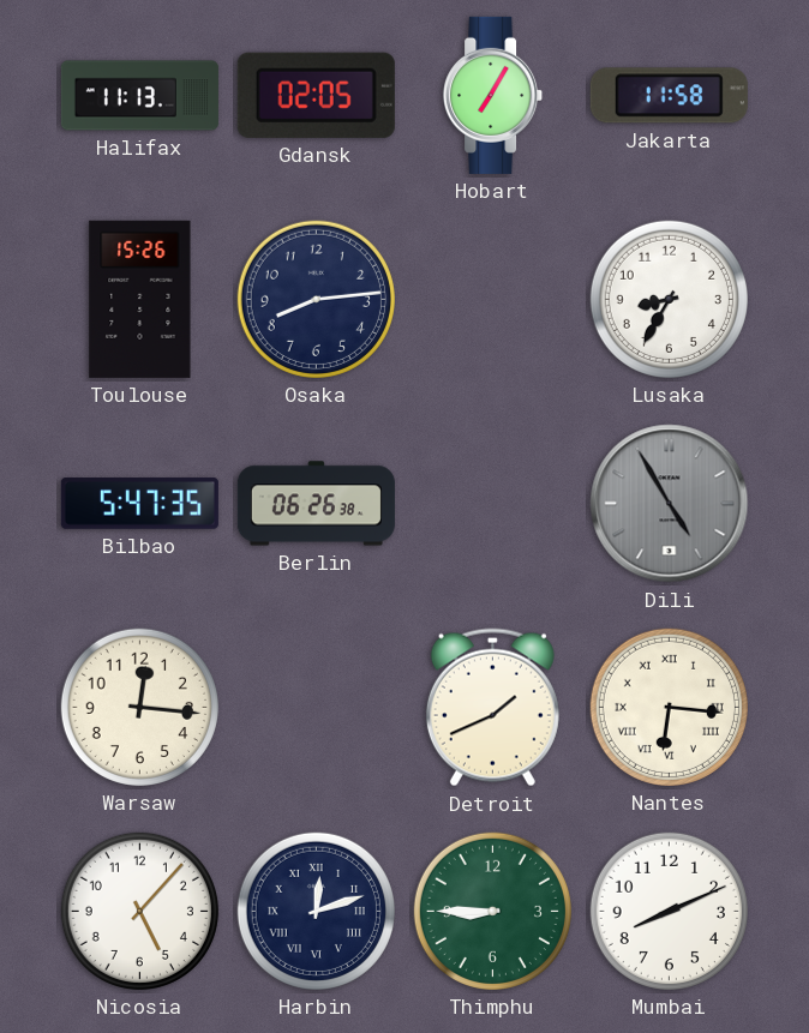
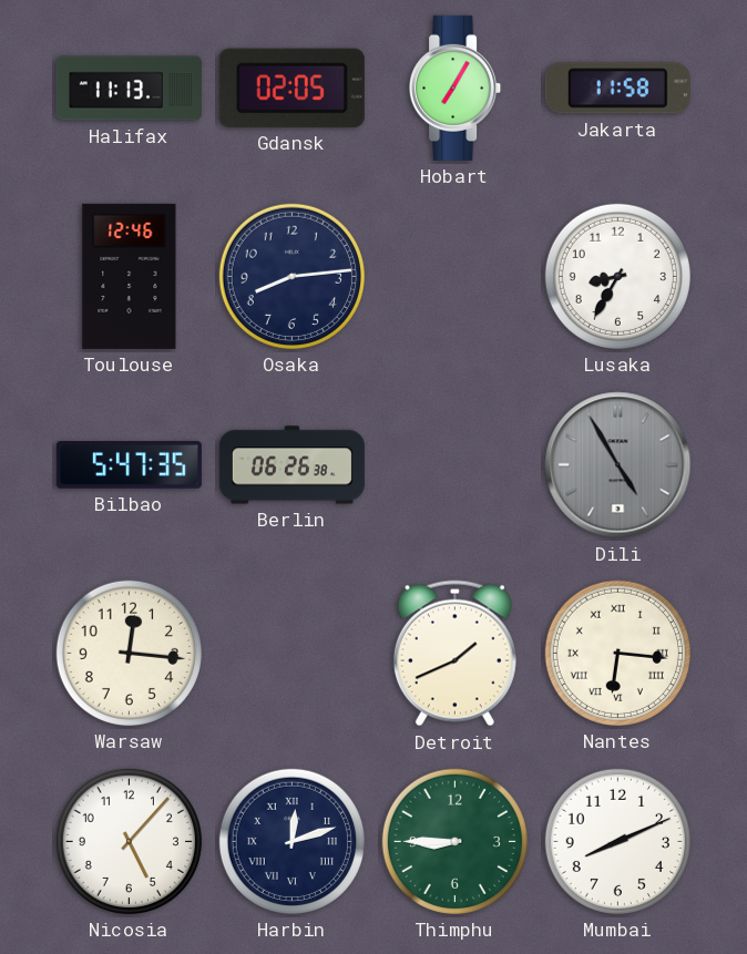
Toulouse: 15:26 -> 12:46
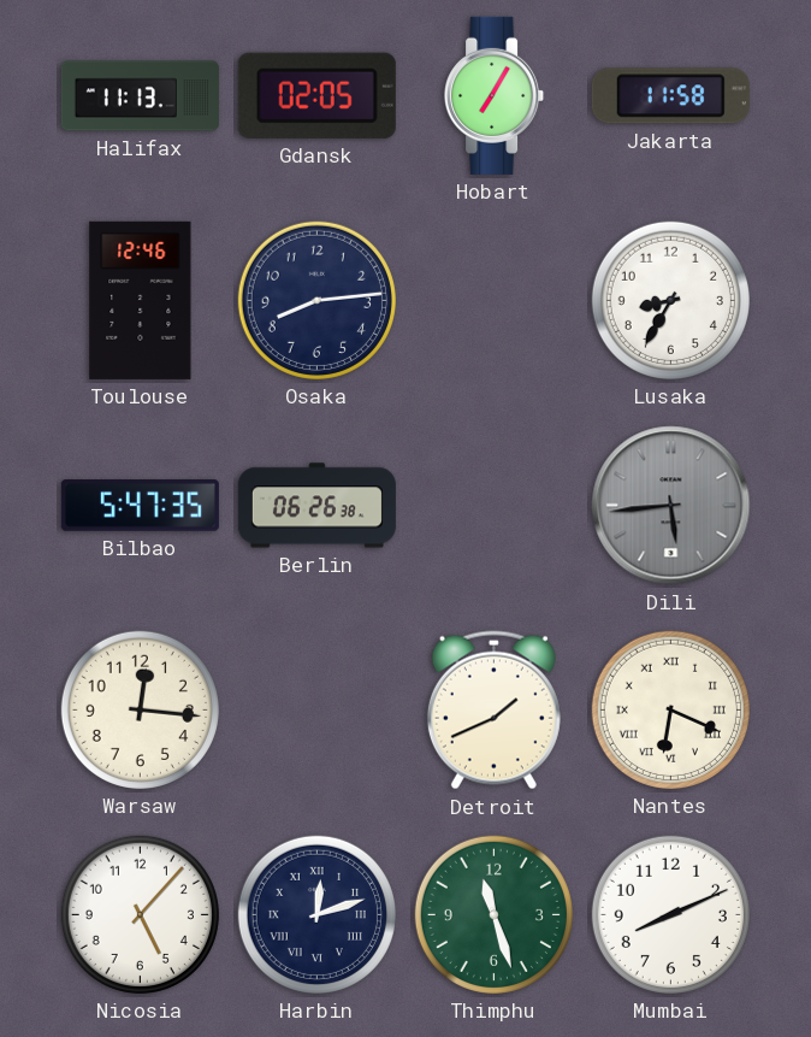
Dili: 4:55 -> 5:44
Nantes: 6:16 -> 6:19
Thimphu: 8:45 -> 11:27
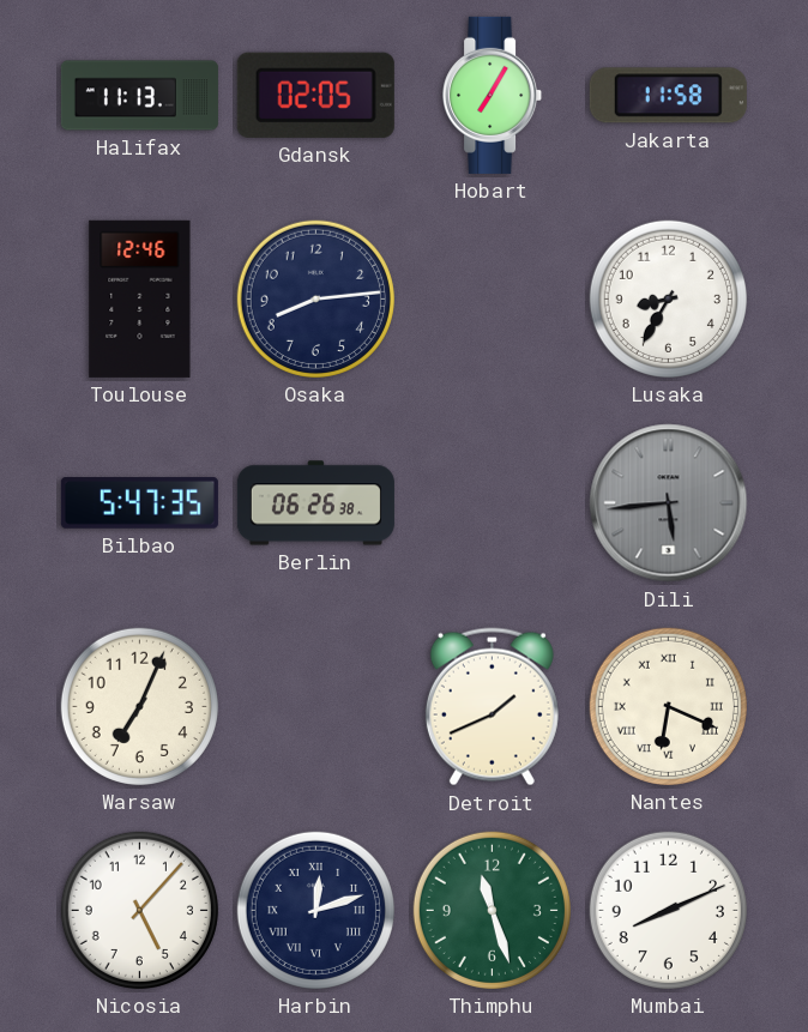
Warsaw: 12:16 -> 7:04
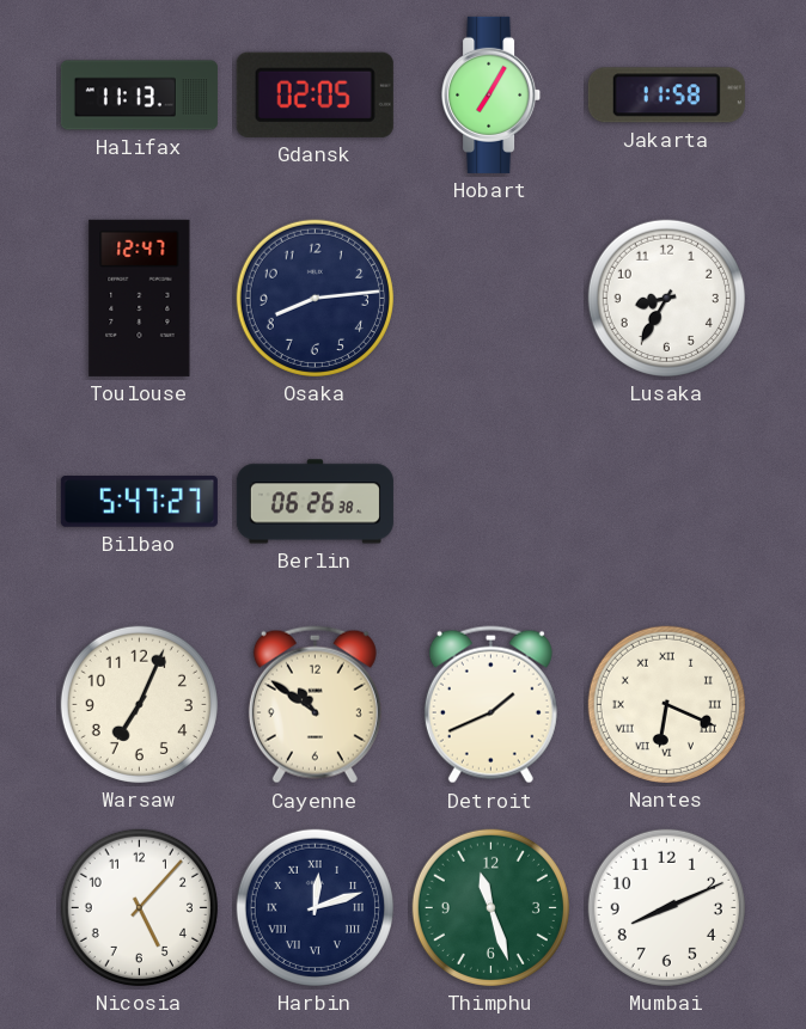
Toulouse: 12:46 -> 12:47
Bilbao: 5:47:35 -> 5:47:27
Dili: 5:44 -> none
Cayenne: none -> 10:51
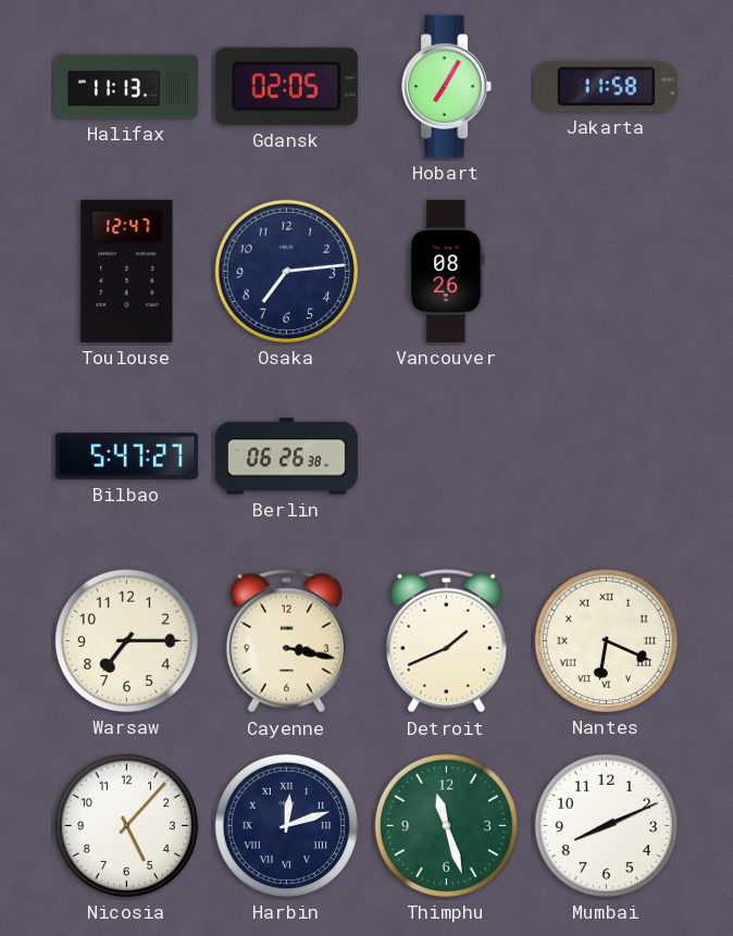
Osaka: 8:14 -> 7:14
Vancouver: none -> 08:26
Lusaka: 8:35 -> none
Warsaw: 7:04 -> 7:15
Cayenne: 10:51 -> 3:17
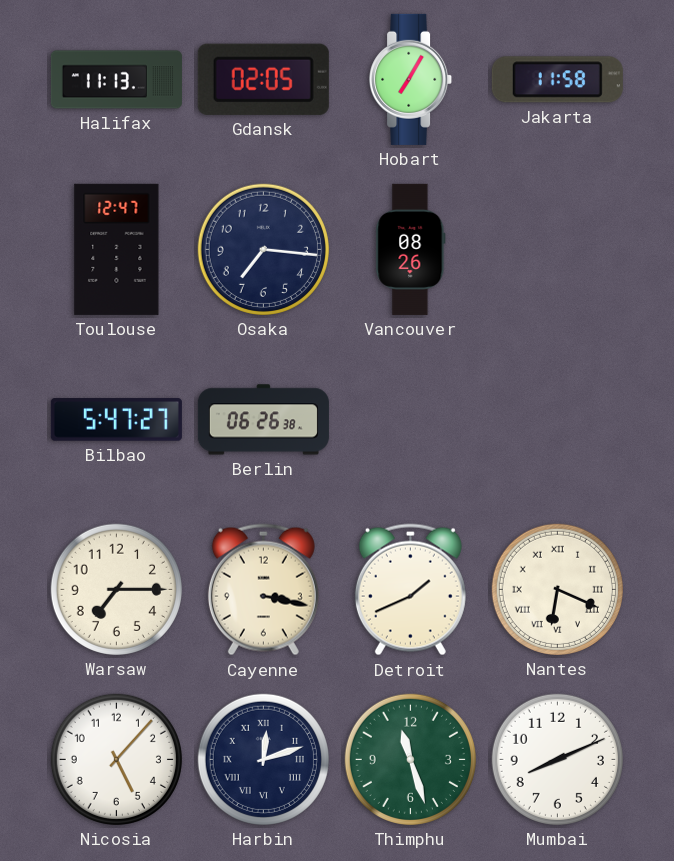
Osaka: 7:14 -> 7:16
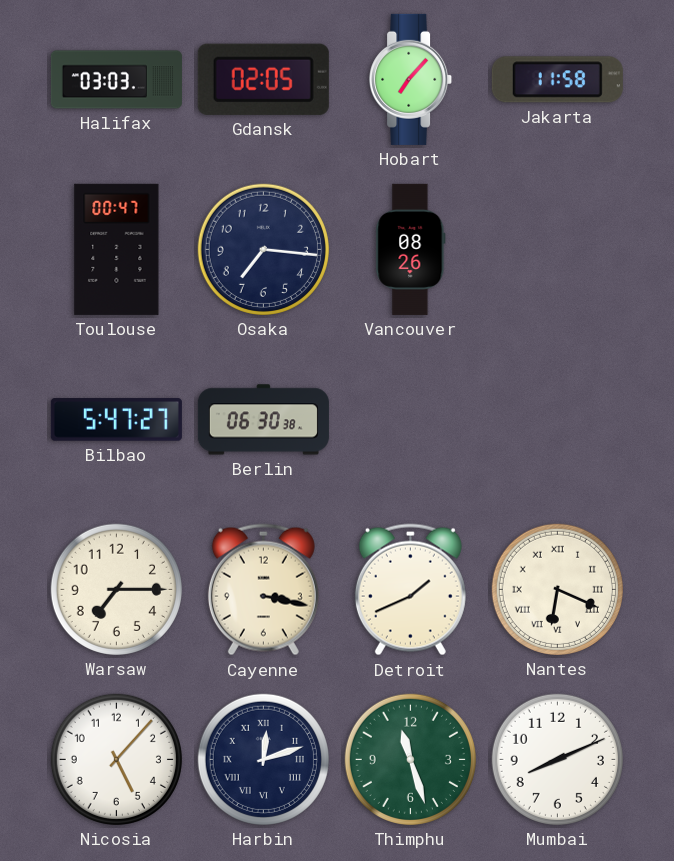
Halifax: 11:13 -> 03:03
Hobart: 7:05 -> 7:07
Toulouse: 12:47 -> 00:47
Berlin: 06:26 -> 06:30
